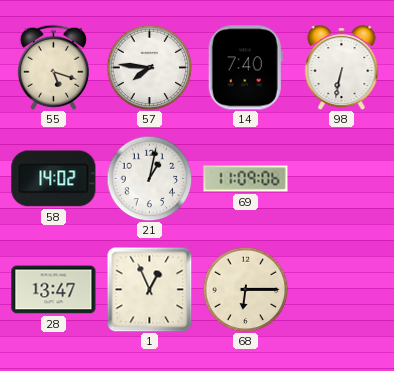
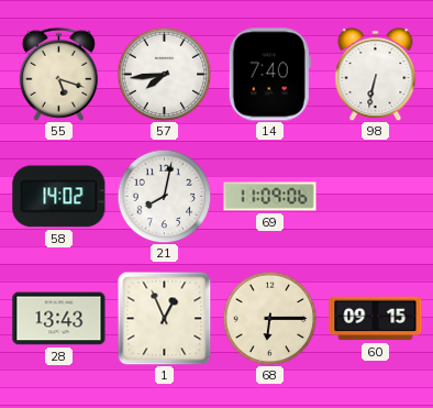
57: 7:46 -> 7:44
21: 1:02 -> 8:02
28: 13:47 -> 13:43
60: none -> 09:15
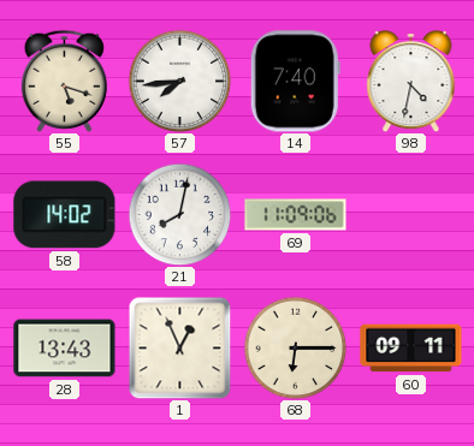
98: 6:32 -> 4:32
60: 09:15 -> 09:11
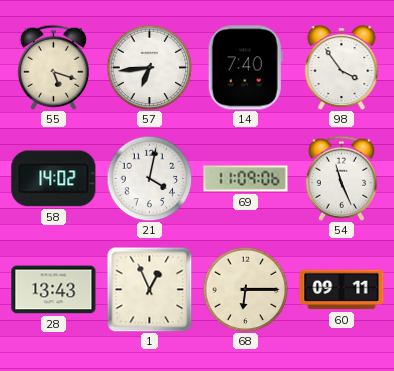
57: 7:44 -> 6:44
98: 4:32 -> 3:54
21: 8:02 -> 4:02
54: none -> 11:26
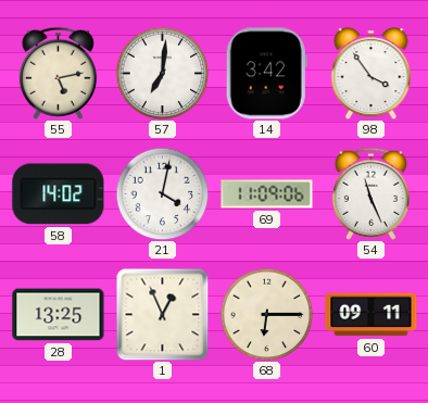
55: 5:18 -> 5:13
57: 6:44 -> 7:01
14: 7:40 -> 3:42
28: 13:43 -> 13:25
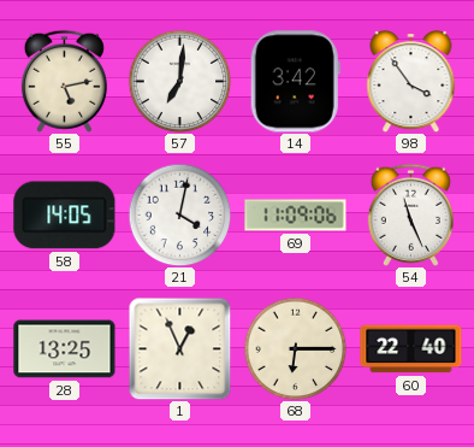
58: 14:02 -> 14:05
60: 09:11 -> 22:40
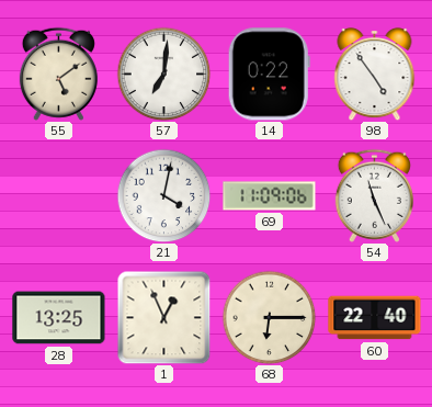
55: 5:13 -> 5:09
14: 3:42 -> 0:22
98: 3:54 -> 4:54
58: 14:05 -> none
